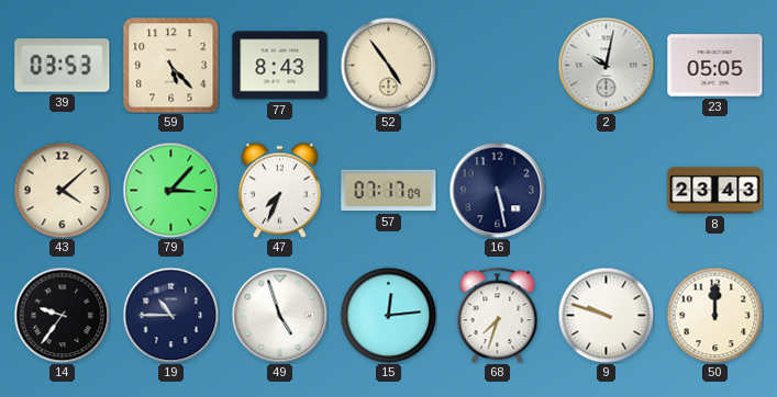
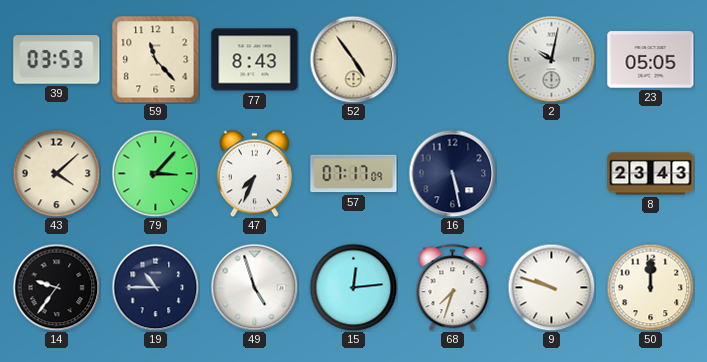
59: 5:23 -> 11:23
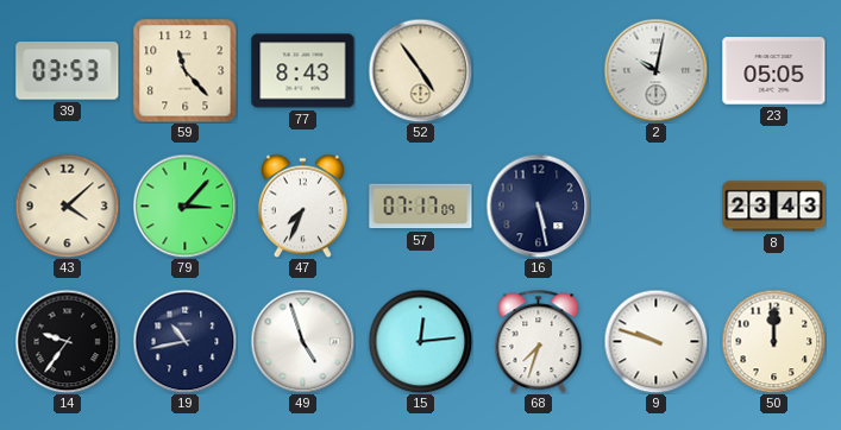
19: 10:45 -> 10:43
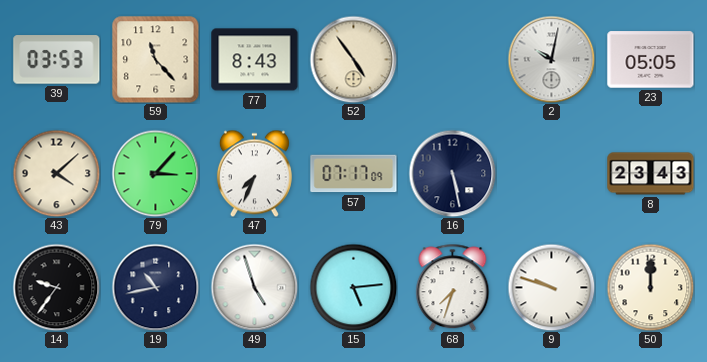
15: 12:14 -> 5:14
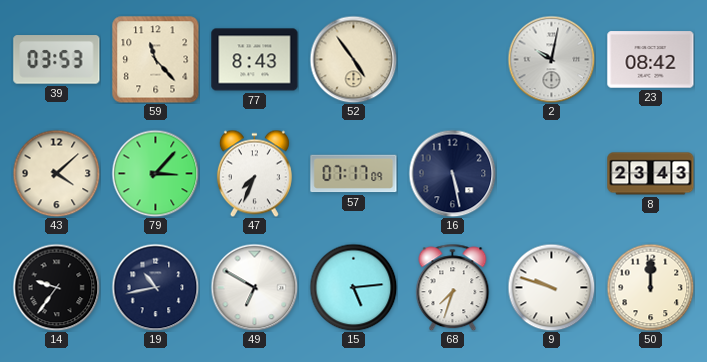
23: 05:05 -> 08:42
49: 4:57 -> 6:50
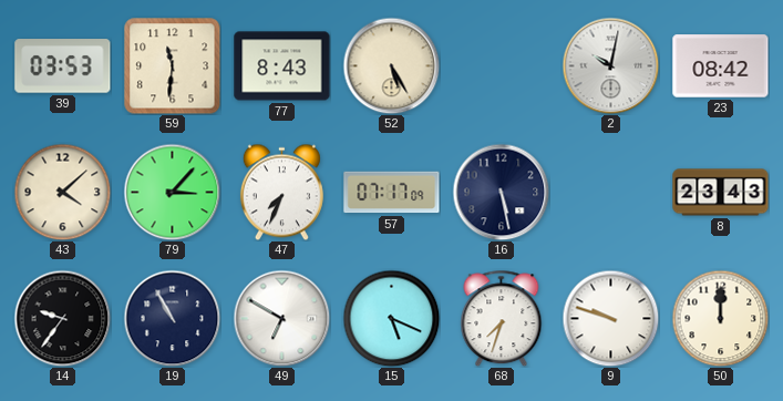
59: 11:23 -> 11:31
52: 4:54 -> 5:25
19: 10:43 -> 10:55
15: 5:14 -> 5:19
